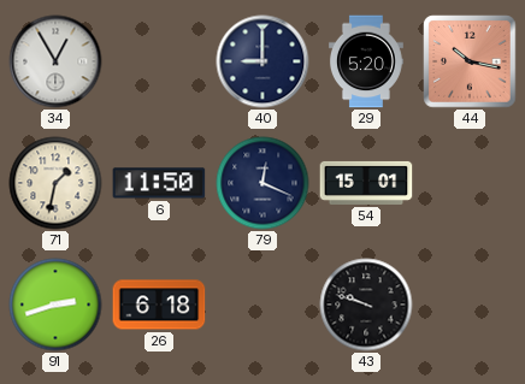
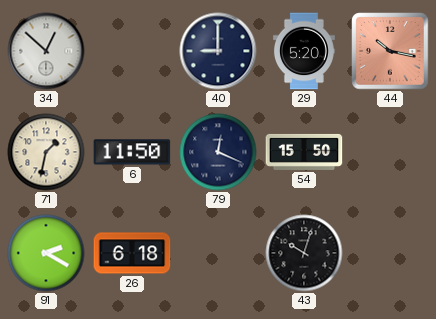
34: 12:55 -> 12:52
54: 15:01 -> 15:50
91: 2:42 -> 2:20
43: 9:48 -> 10:03
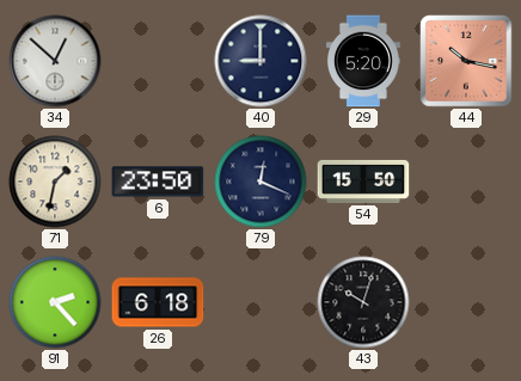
6: 11:50 -> 23:50
91: 2:20 -> 2:23
